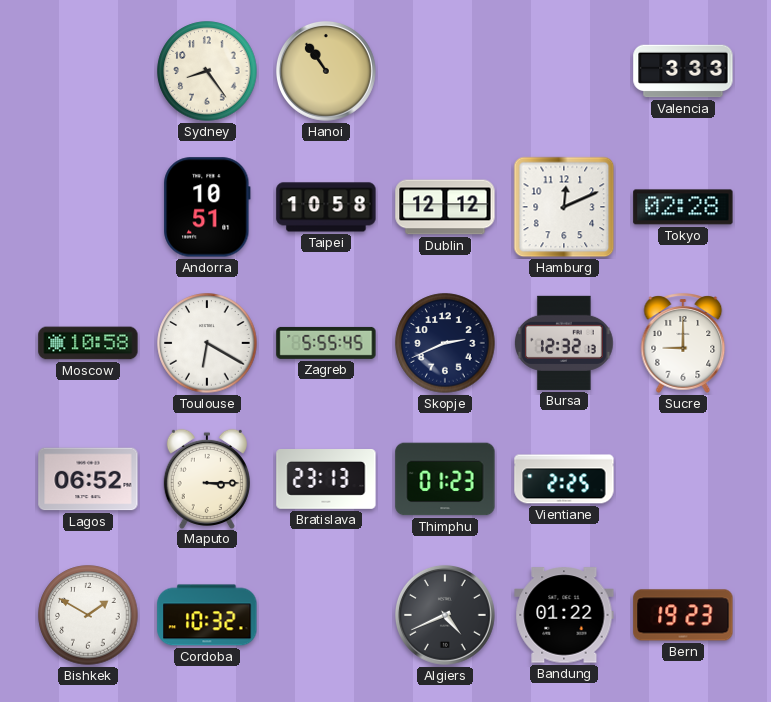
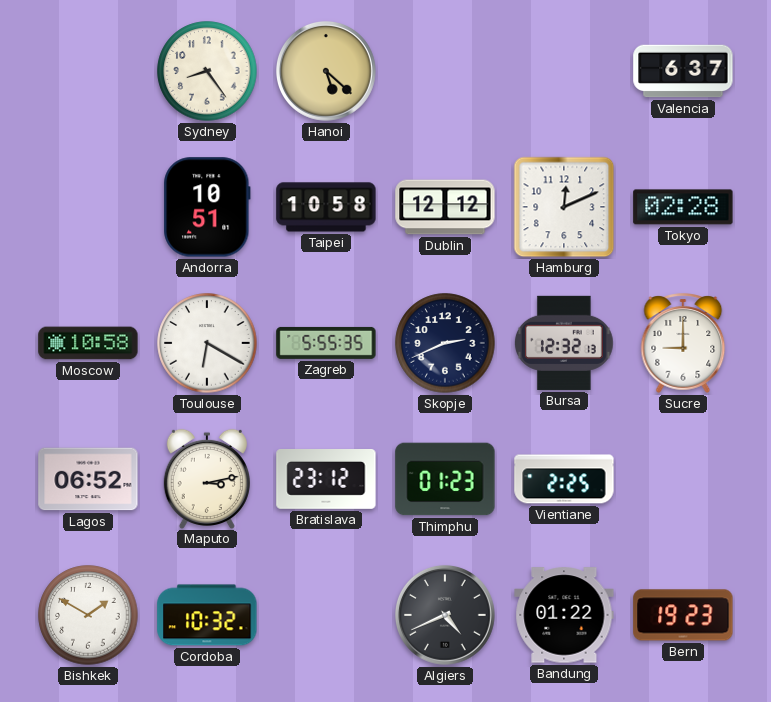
Hanoi: 10:54 -> 5:22
Valencia: 3:33 -> 6:37
Zagreb: 5:55:45 -> 5:55:35
Maputo: 3:15 -> 3:13
Bratislava: 23:13 -> 23:12
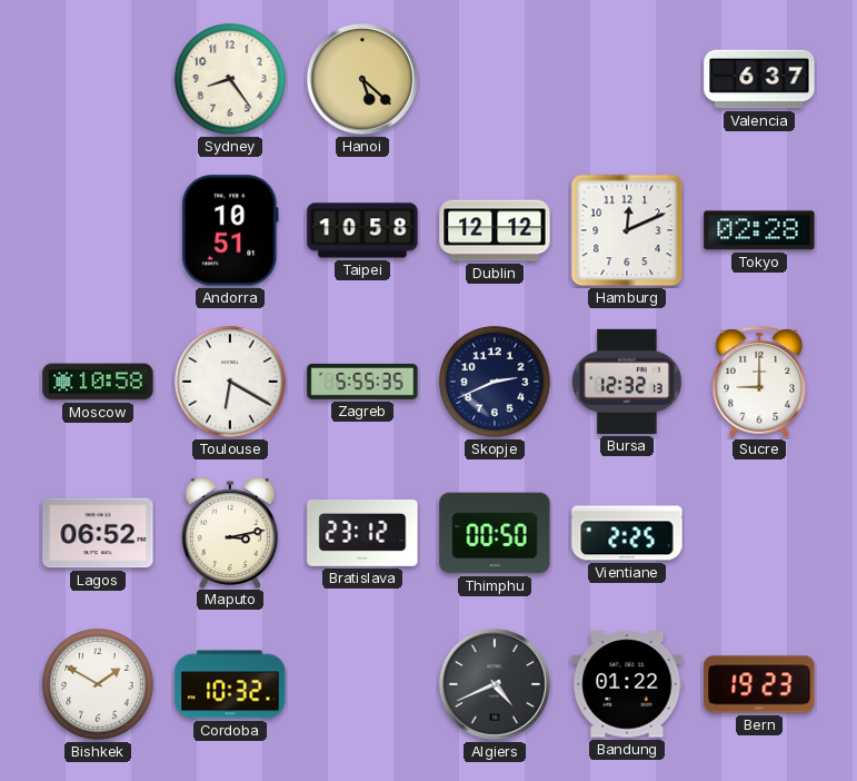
Thimphu: 01:23 -> 00:50
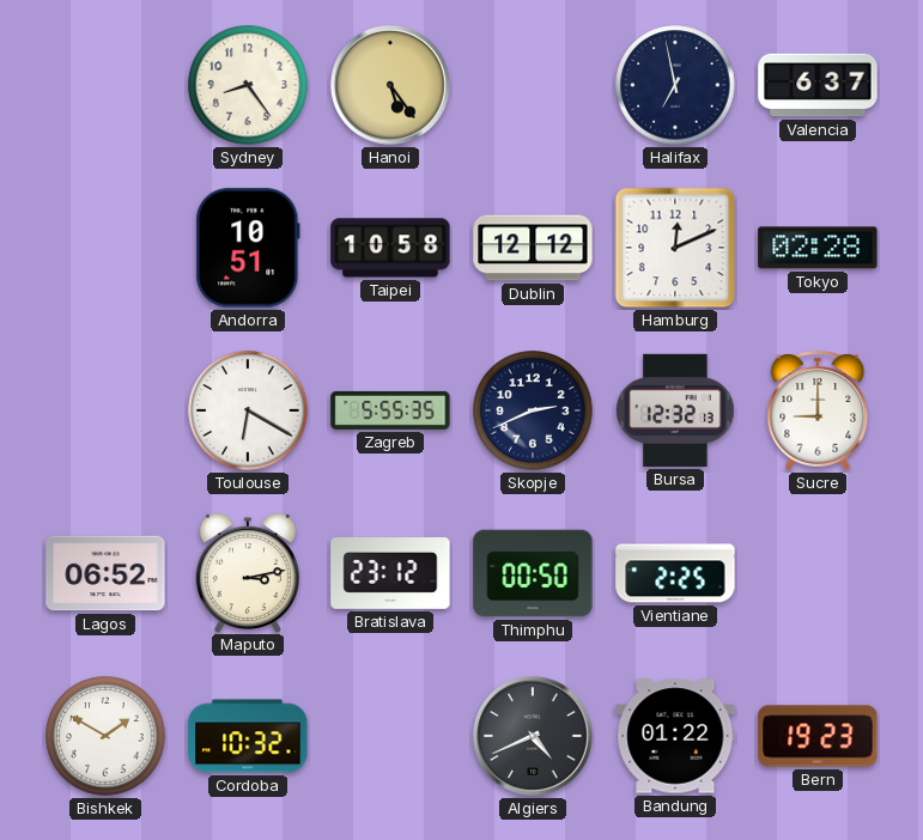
Hanoi: 5:22 -> 5:24
Halifax: none -> 6:58
Moscow: 10:58 -> none
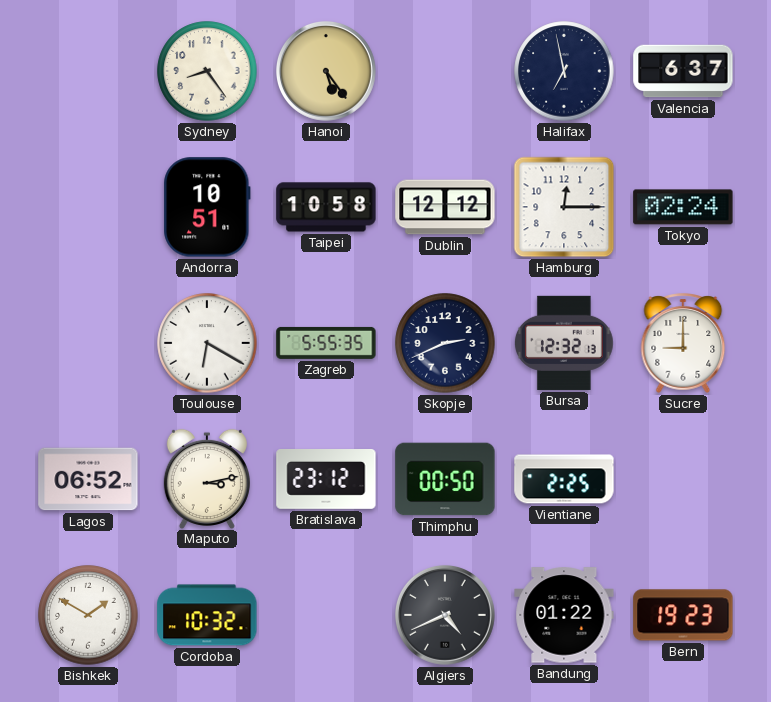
Hamburg: 12:11 -> 12:15
Tokyo: 02:28 -> 02:24
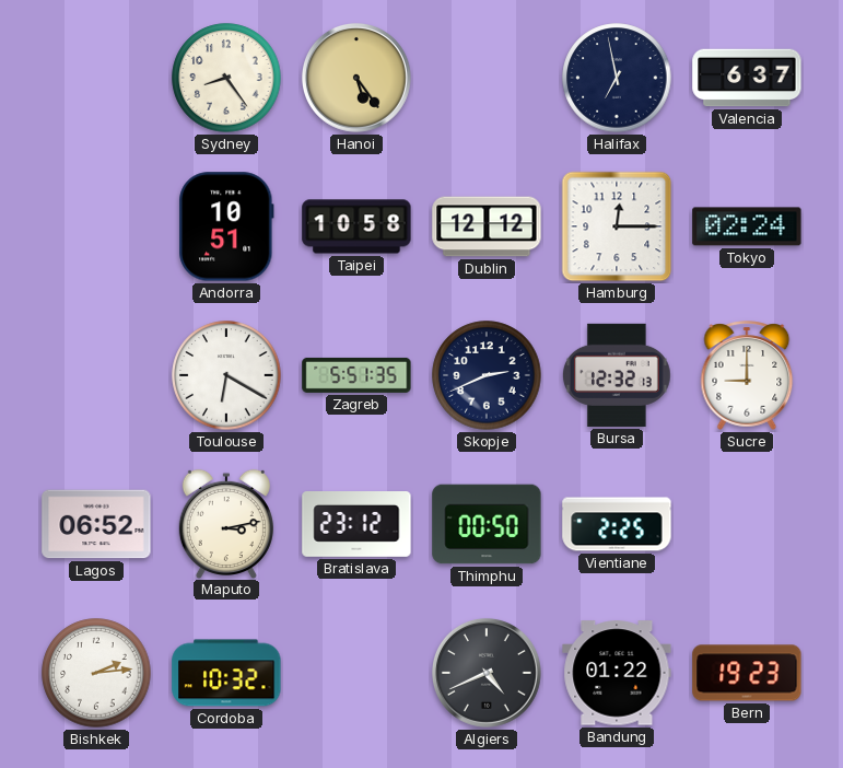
Zagreb: 5:55 -> 5:51
Bishkek: 1:50 -> 2:14
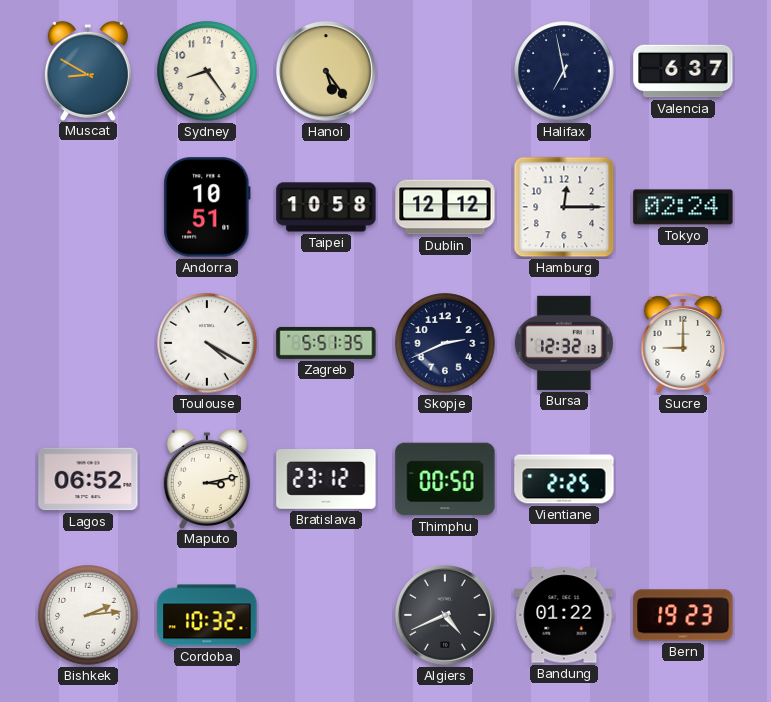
Muscat: none -> 8:50
Toulouse: 6:20 -> 4:20
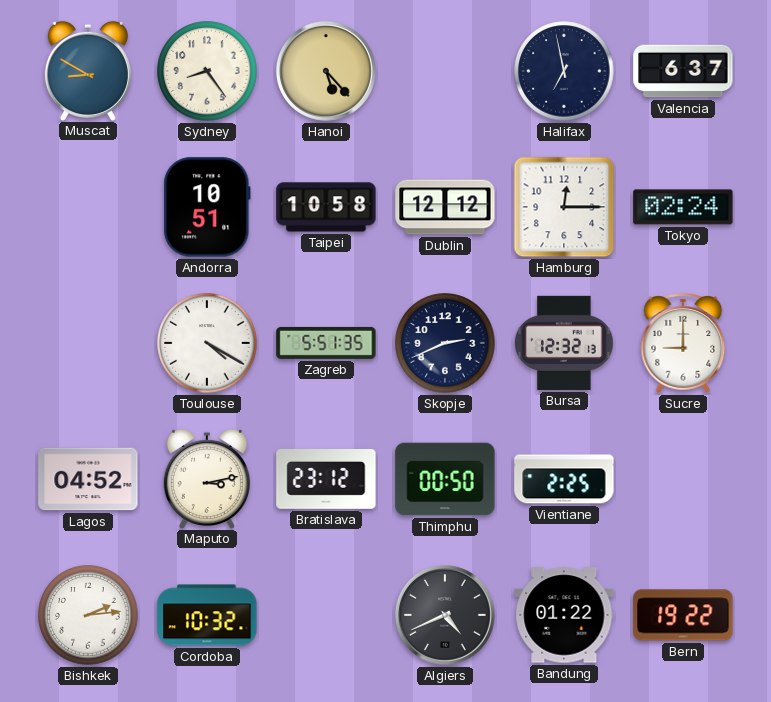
Hanoi: 5:24 -> 5:23
Lagos: 06:52 -> 04:52
Bern: 19:23 -> 19:22
